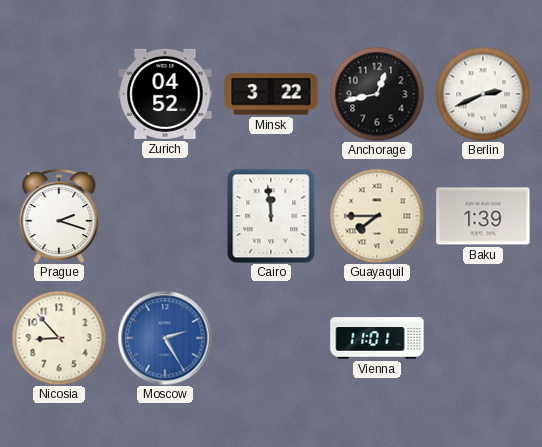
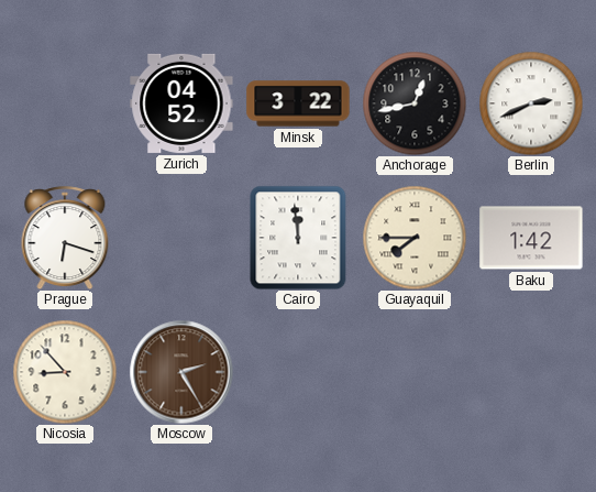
Prague: 2:18 -> 6:18
Baku: 1:39 -> 1:42
Moscow dial: blue -> brown
Vienna: 11:01 -> none
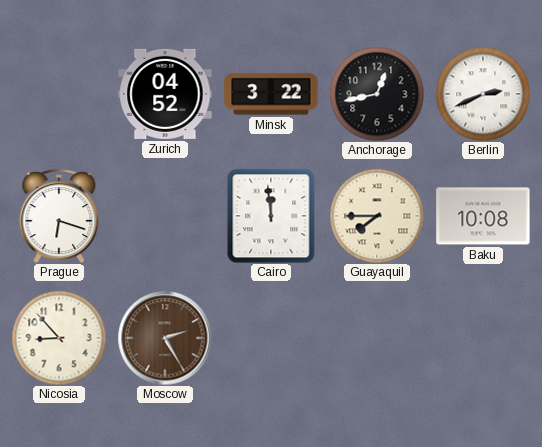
Baku: 1:42 -> 10:08
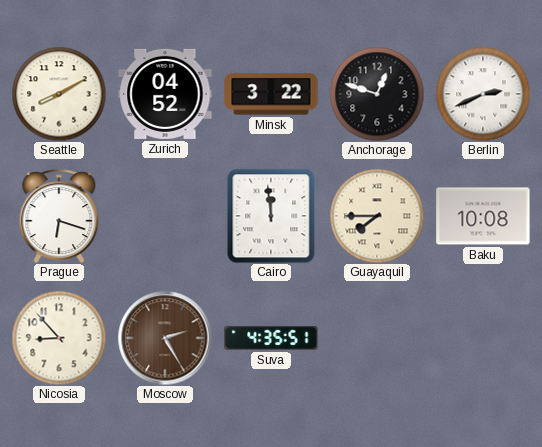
Seattle: none -> 8:10
Anchorage: 12:43 -> 12:48
Suva: none -> 4:35
